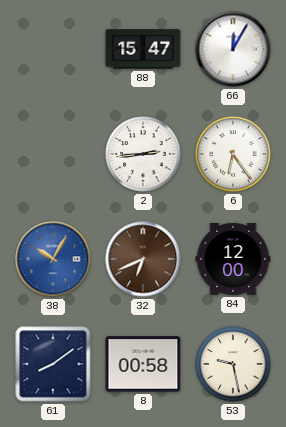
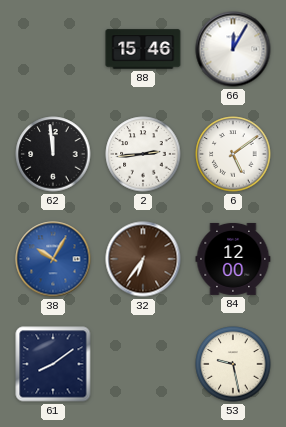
88: 15:47 -> 15:46
62: none -> 11:59
6: 6:24 -> 5:09
32: 6:41 -> 6:36
8: 00:58 -> none
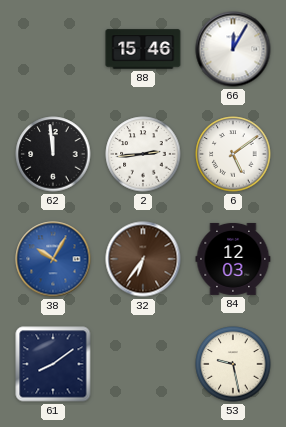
84: 12:00 -> 12:03
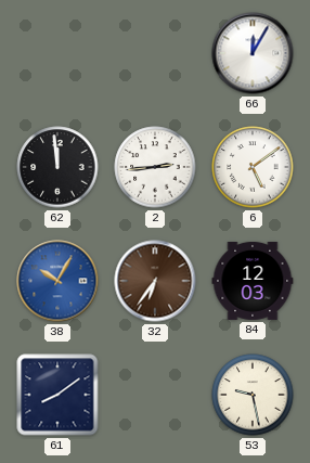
88: 15:46 -> none
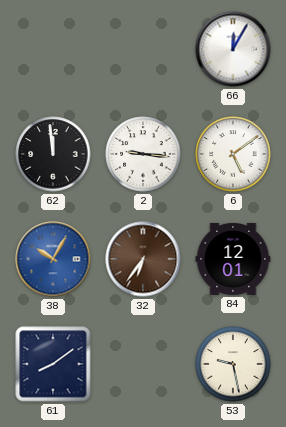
2: 2:44 -> 9:16
84: 12:03 -> 12:01
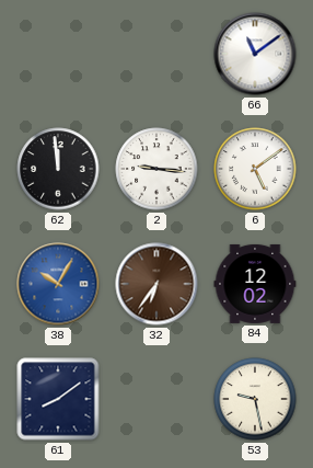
66: 12:05 -> 11:09
84: 12:01 -> 12:02
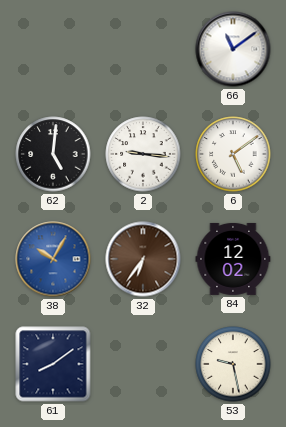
62: 11:59 -> 5:01
